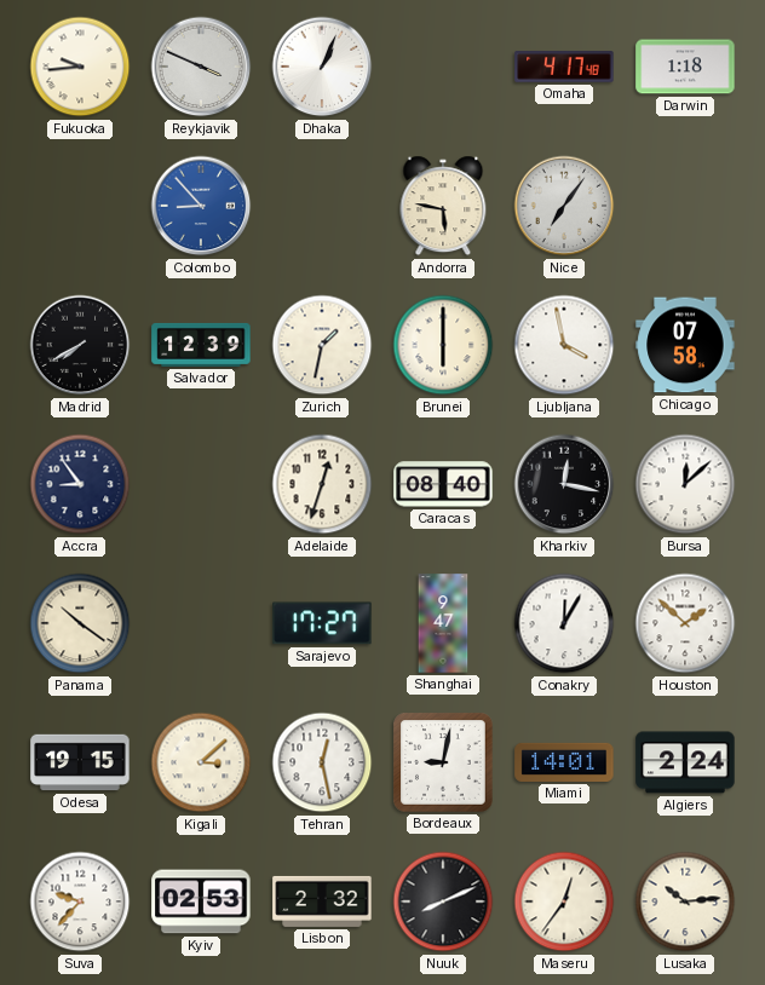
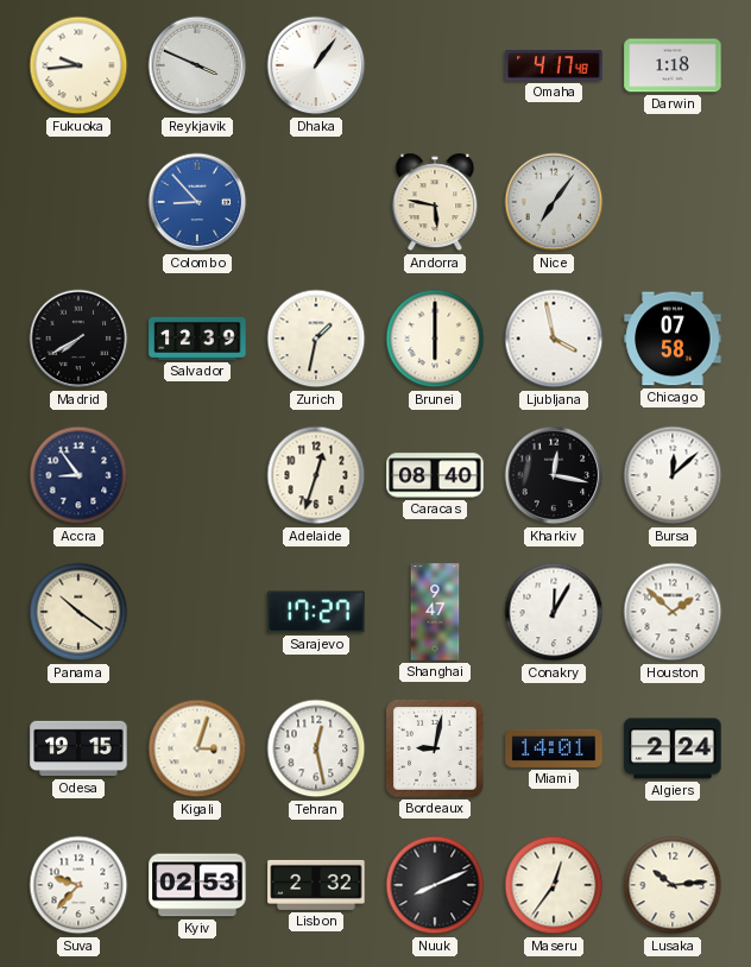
Dhaka: 1:04 -> 1:06
Kigali: 3:08 -> 3:03
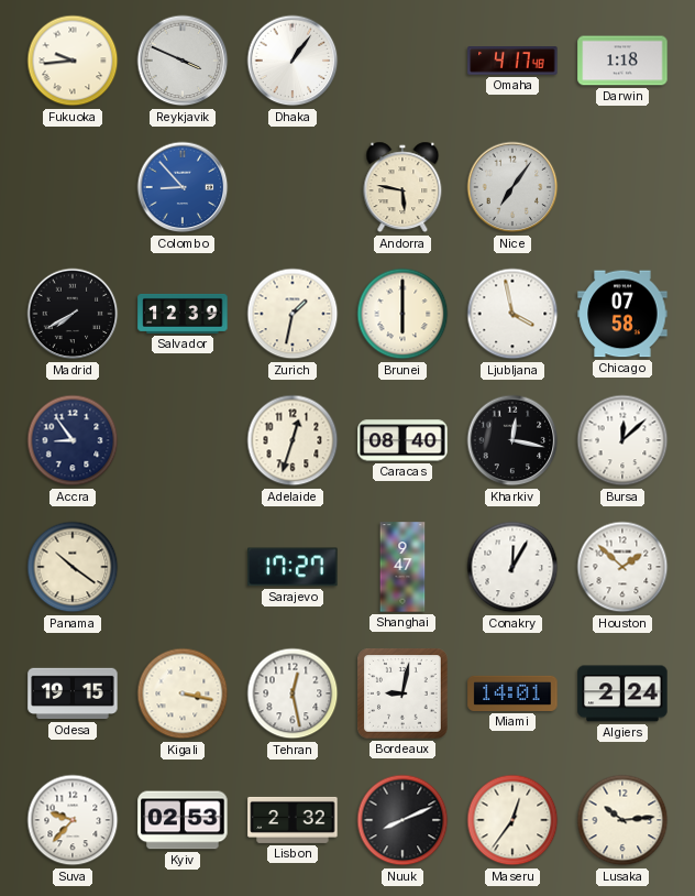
Kigali: 3:03 -> 3:17
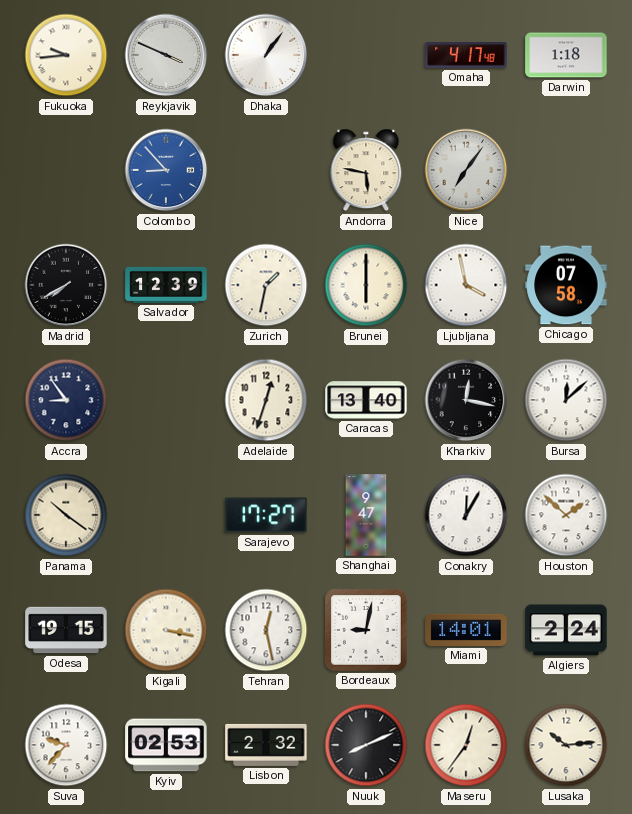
Caracas: 08:40 -> 13:40
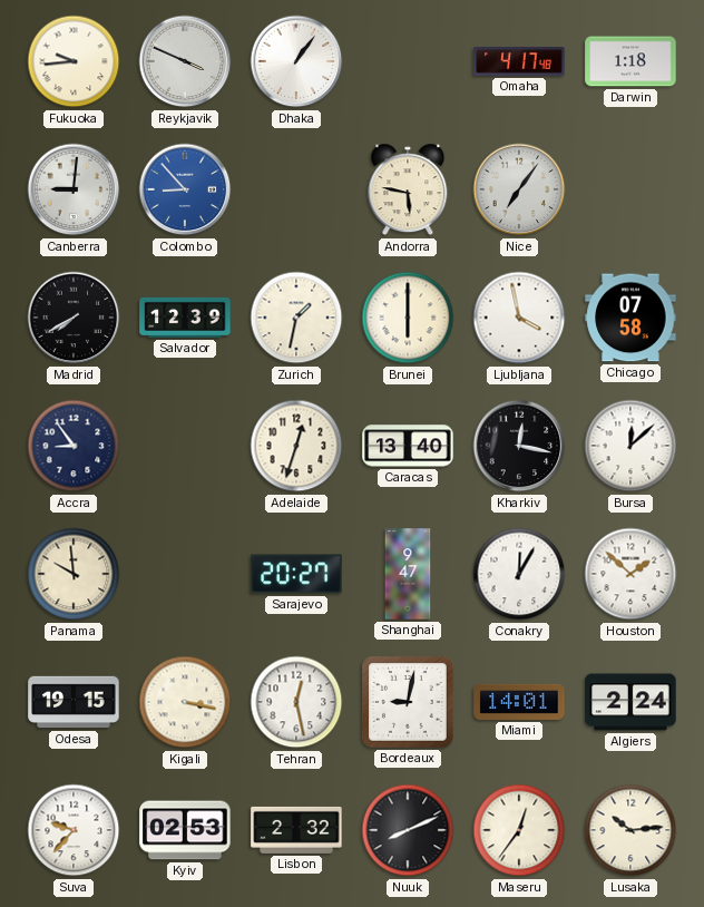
Canberra: none -> 9:01
Panama: 10:21 -> 9:59
Sarajevo: 17:27 -> 20:27
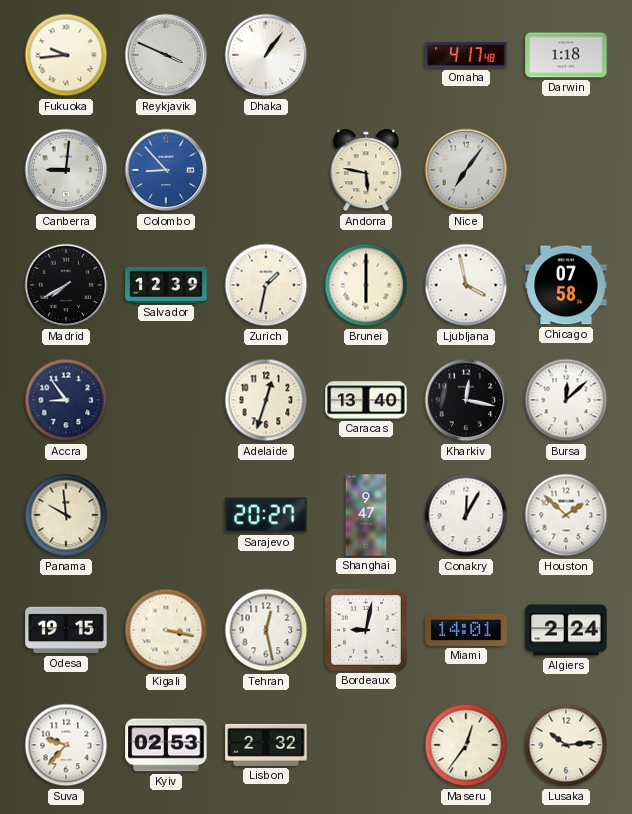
Nuuk: 8:11 -> none
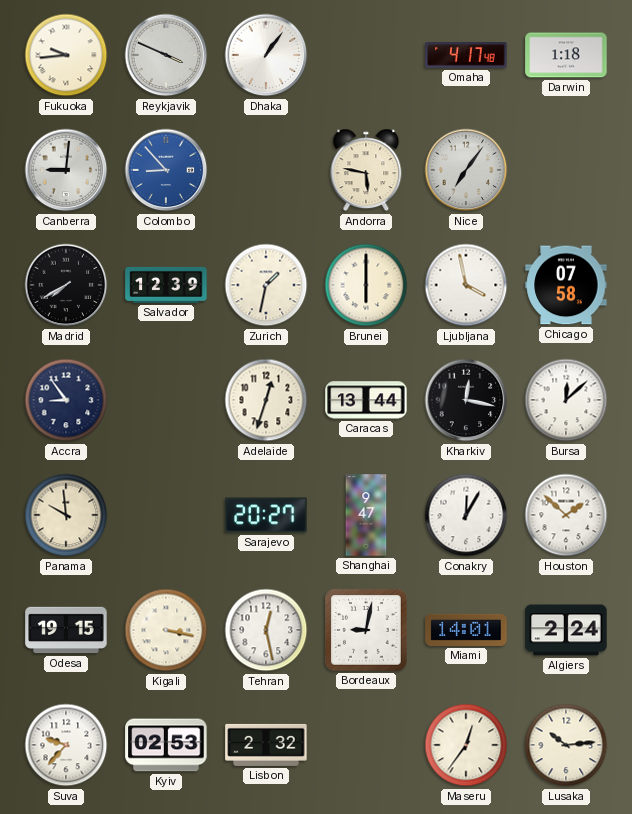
Caracas: 13:40 -> 13:44
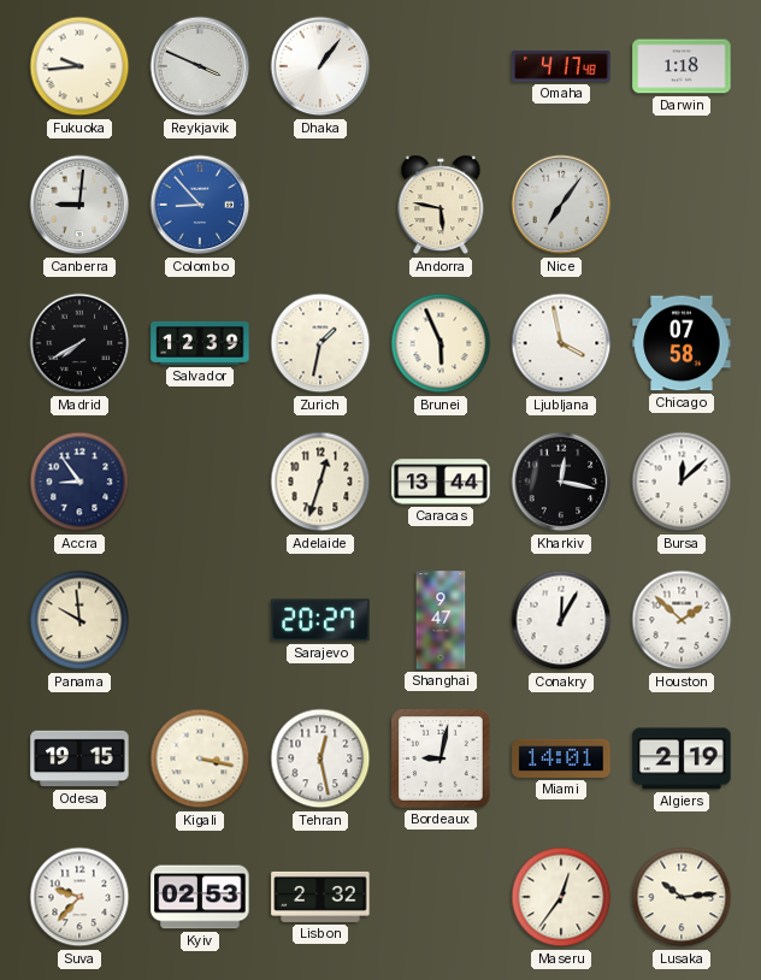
Brunei: 6:00 -> 5:56
Algiers: 2:24 -> 2:19
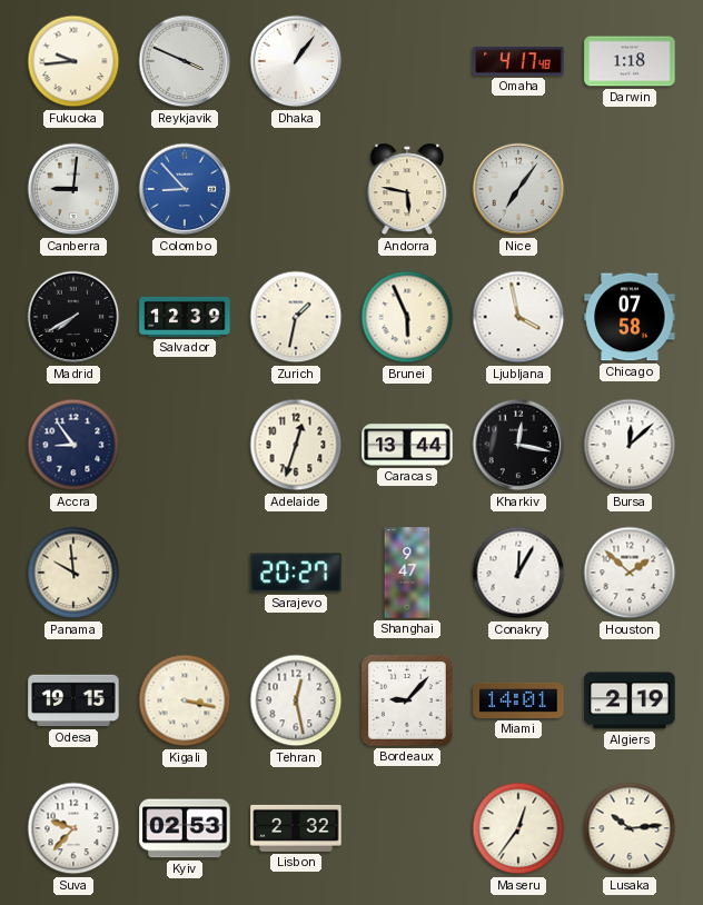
Bordeaux: 9:02 -> 9:07
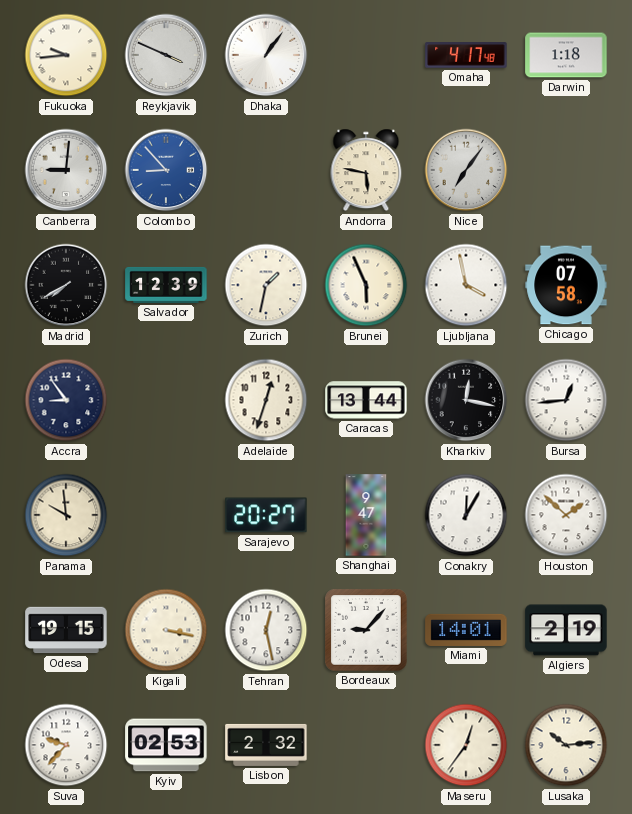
Bursa: 12:08 -> 12:44
